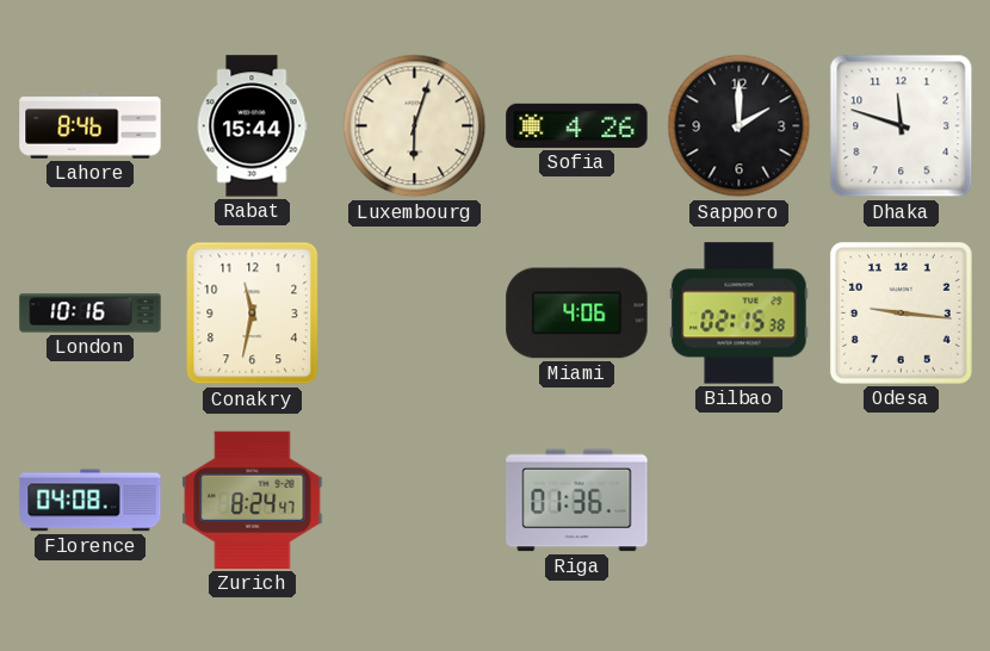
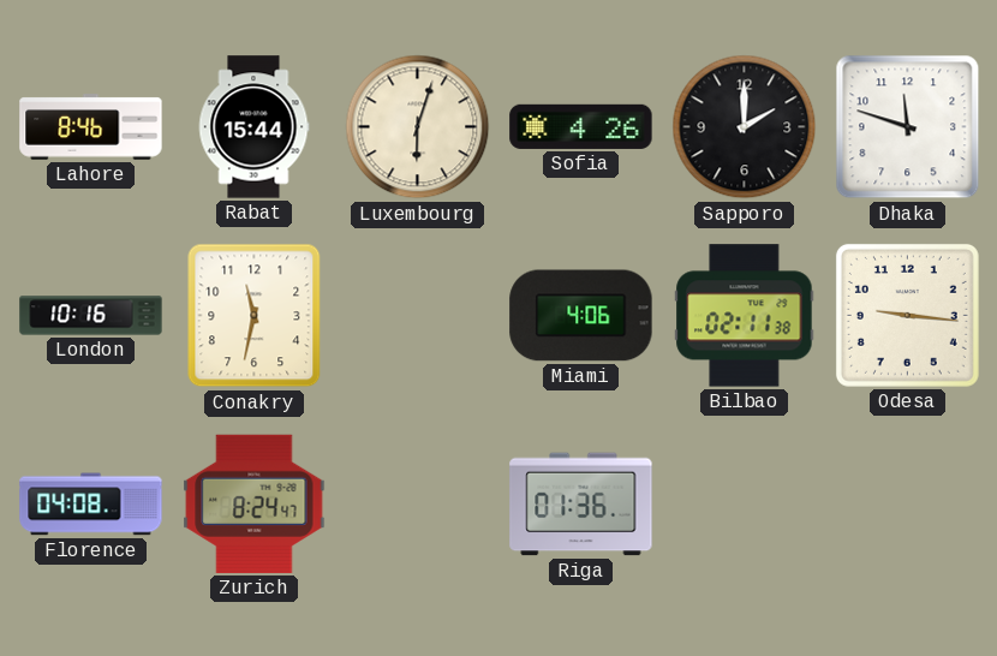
Bilbao: 02:15 -> 02:11
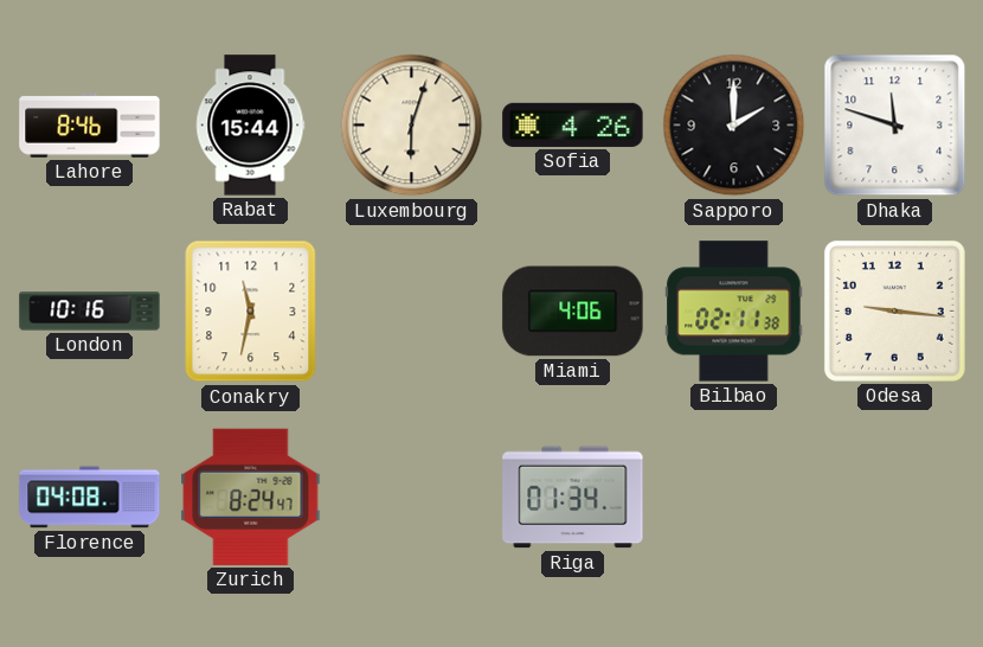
Riga: 01:36 -> 01:34
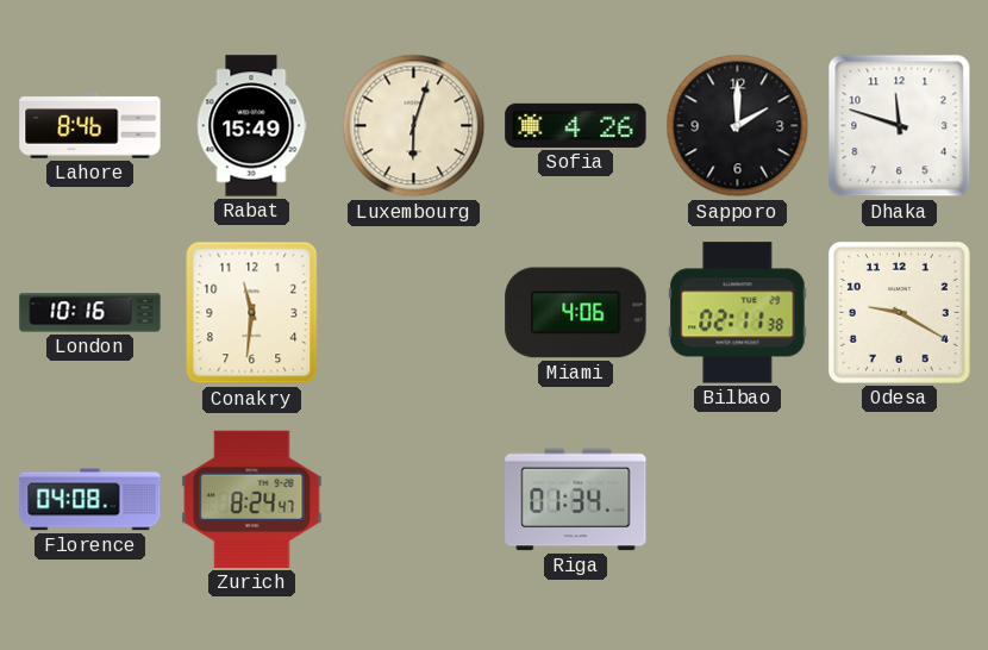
Rabat: 15:44 -> 15:49
Conakry: 11:32 -> 11:31
Odesa: 9:16 -> 9:20
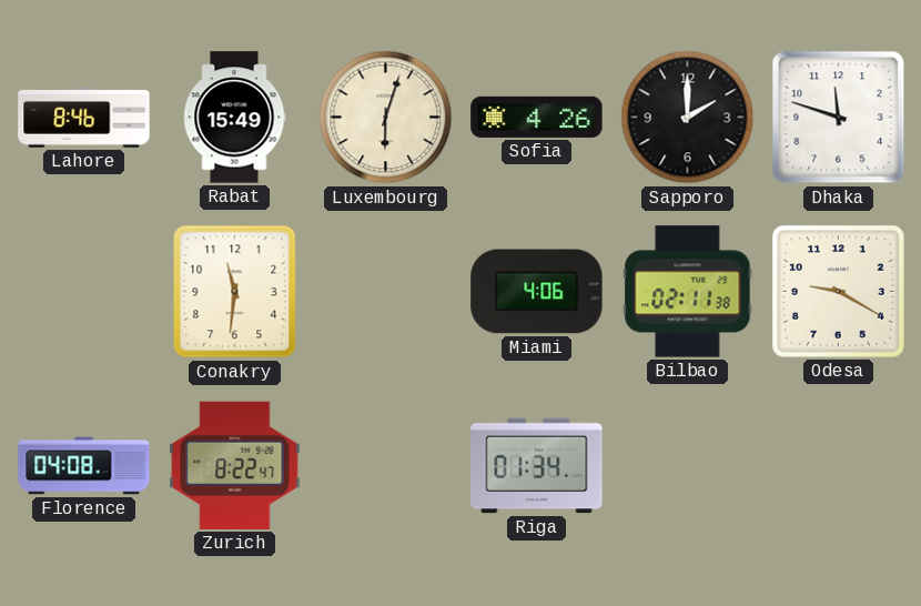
London: 10:16 -> none
Zurich: 8:24 -> 8:22
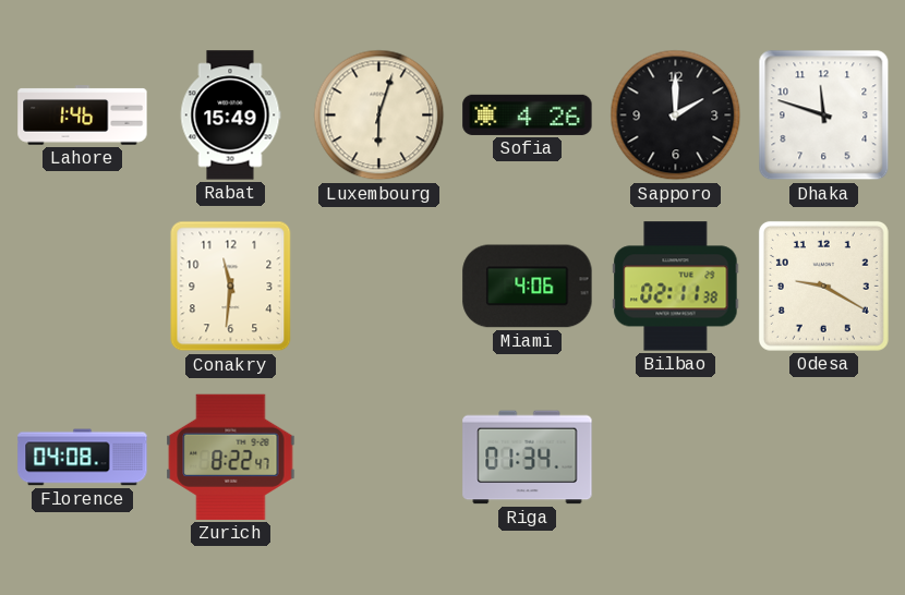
Lahore: 8:46 -> 1:46
